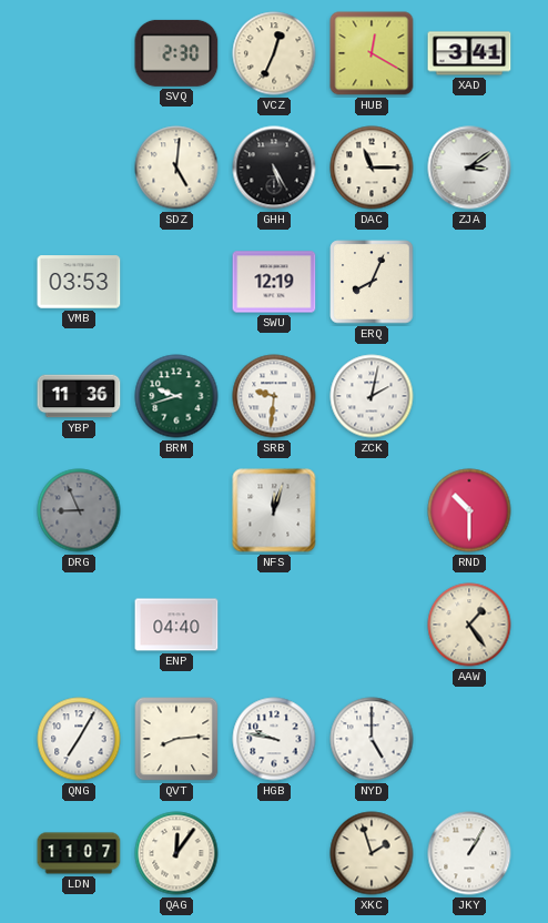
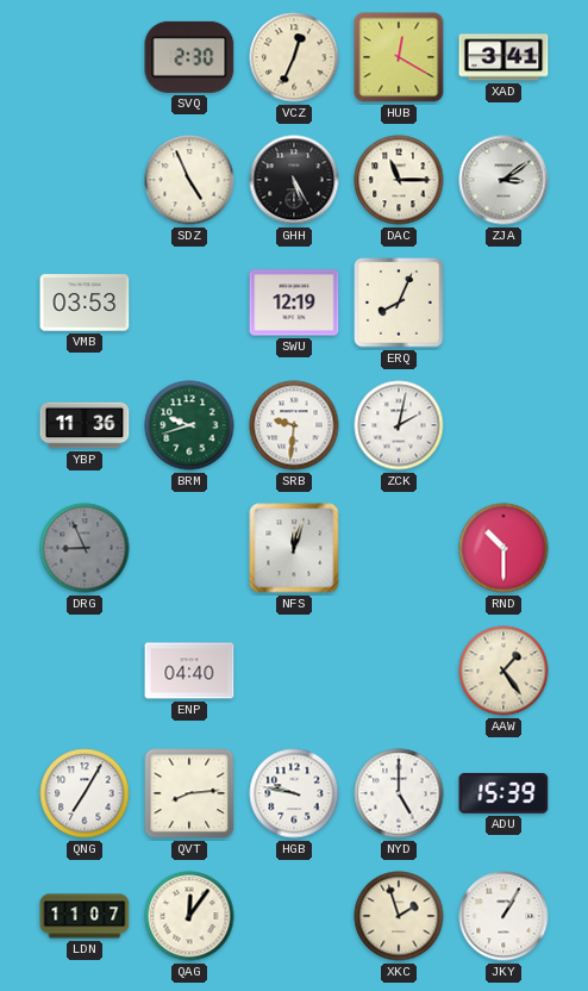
SDZ: 5:01 -> 4:56
ADU: none -> 15:39
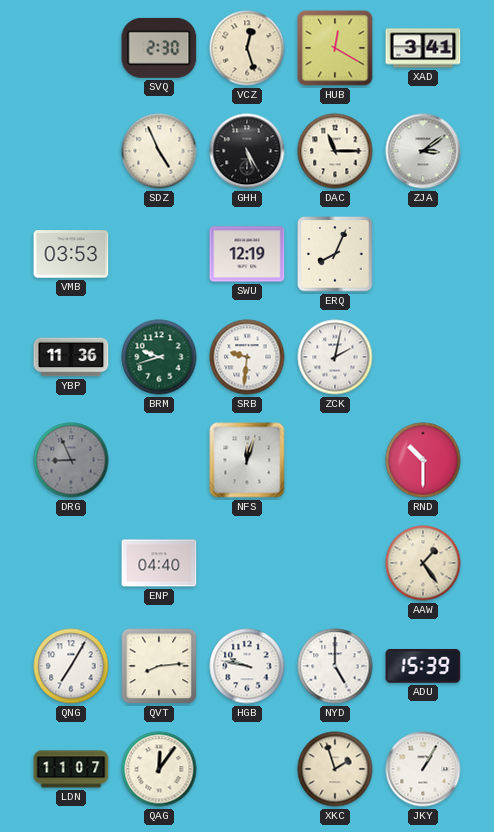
VCZ: 12:34 -> 12:27
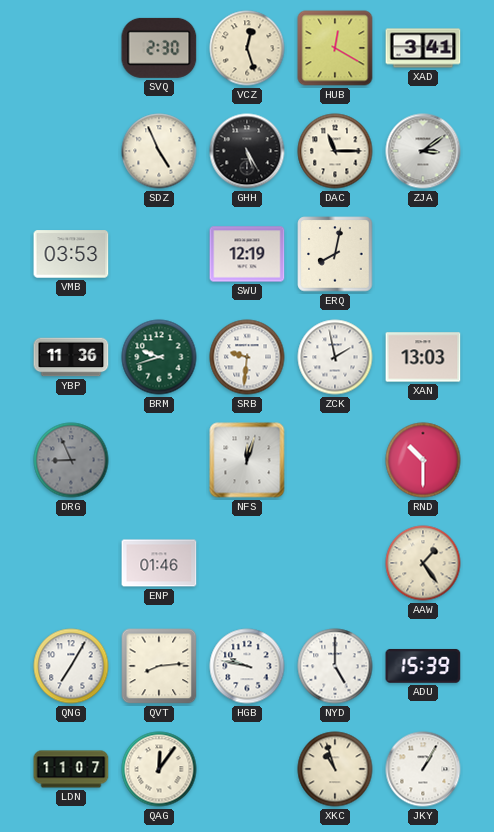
ERQ: 8:04 -> 8:02
ZCK: 2:02 -> 1:58
XAN: none -> 13:03
ENP: 04:40 -> 01:46
XKC: 1:57 -> 10:57
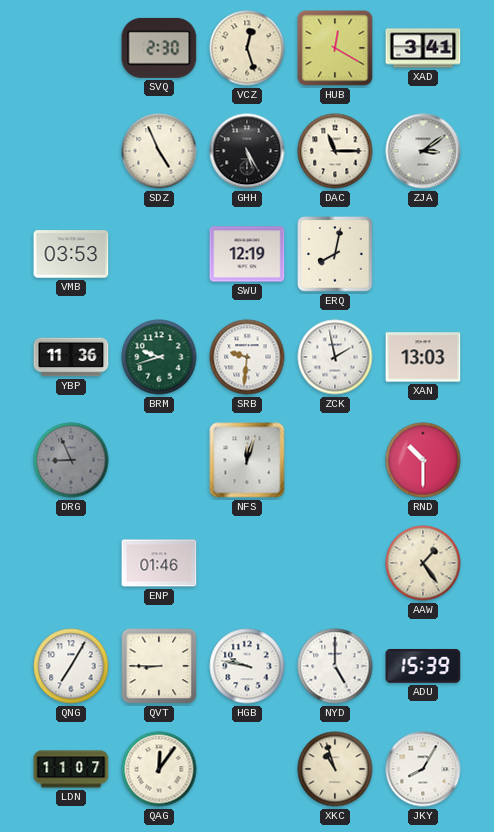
QVT: 8:14 -> 8:45
JKY: 1:05 -> 8:05
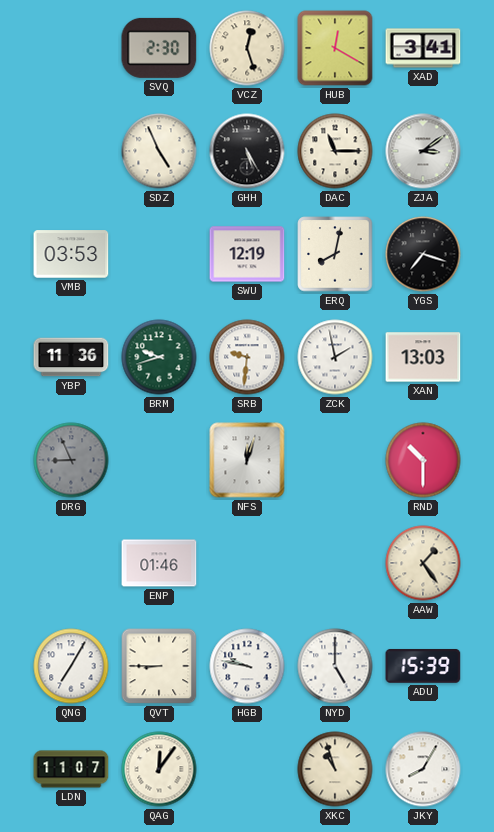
YGS: none -> 7:18
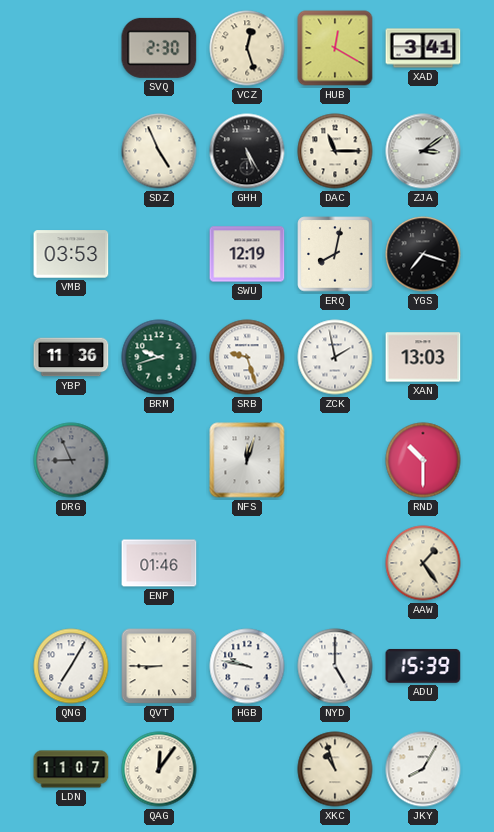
SRB: 9:31 -> 9:27
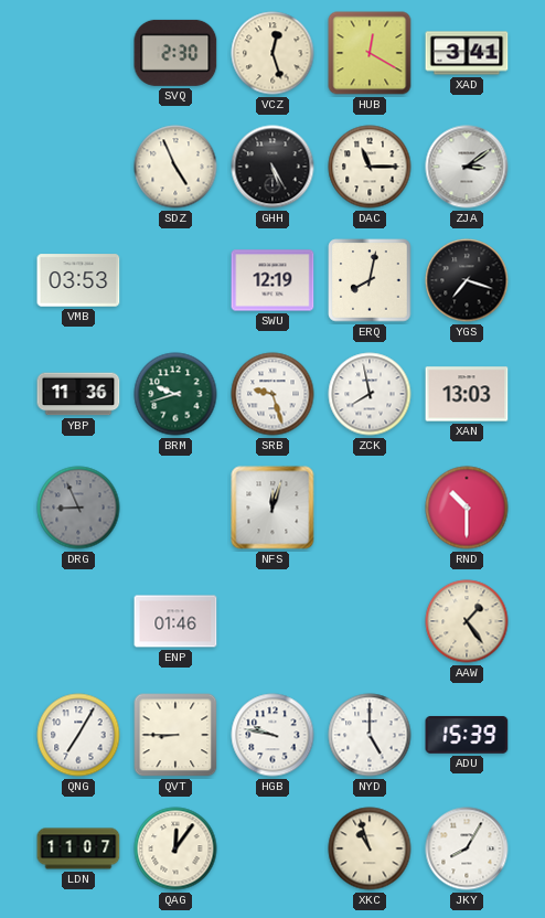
ZCK: 1:58 -> 7:58
